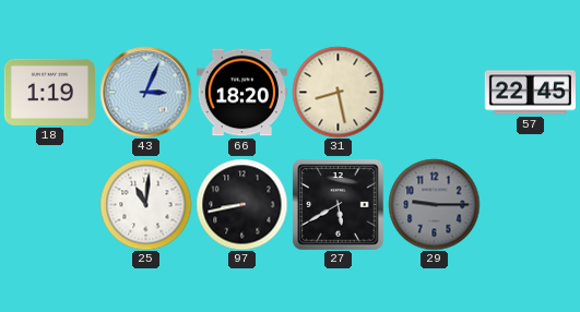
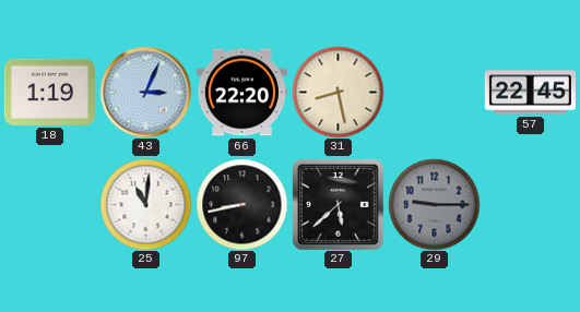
66: 18:20 -> 22:20
27: 5:40 -> 5:38
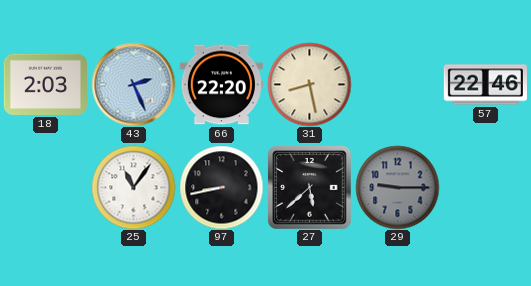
18: 1:19 -> 2:03
43: 3:04 -> 2:26
57: 22:45 -> 22:46
25: 11:01 -> 11:06
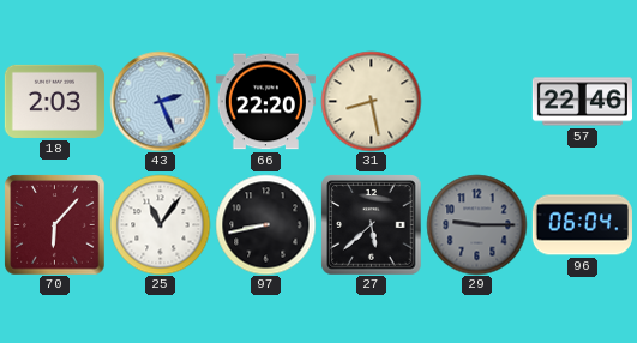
70: none -> 6:07
96: none -> 06:04
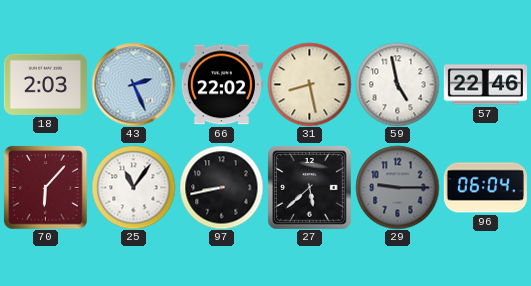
66: 22:20 -> 22:02
59: none -> 4:58
